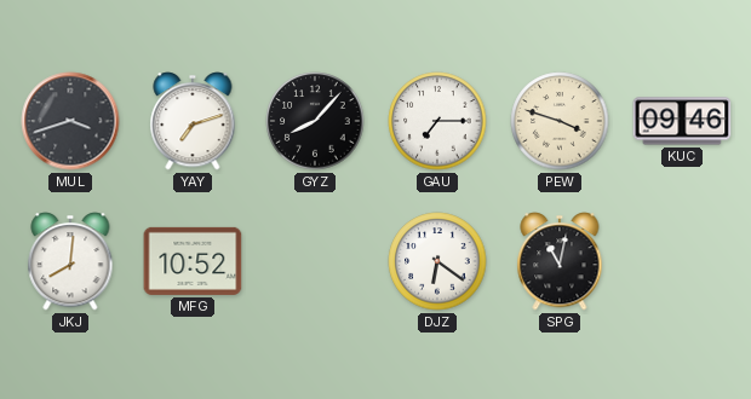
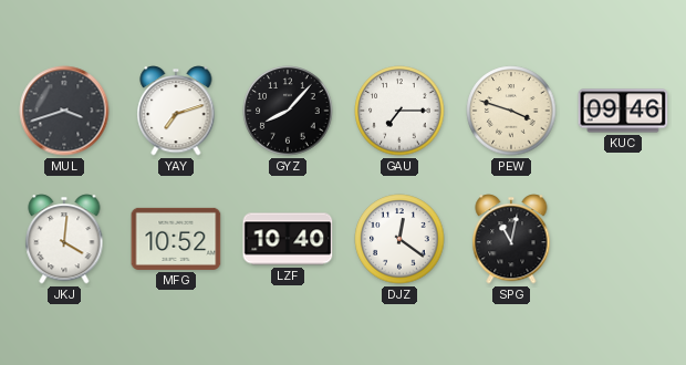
JKJ: 8:01 -> 4:01
LZF: none -> 10:40
DJZ: 6:21 -> 12:21
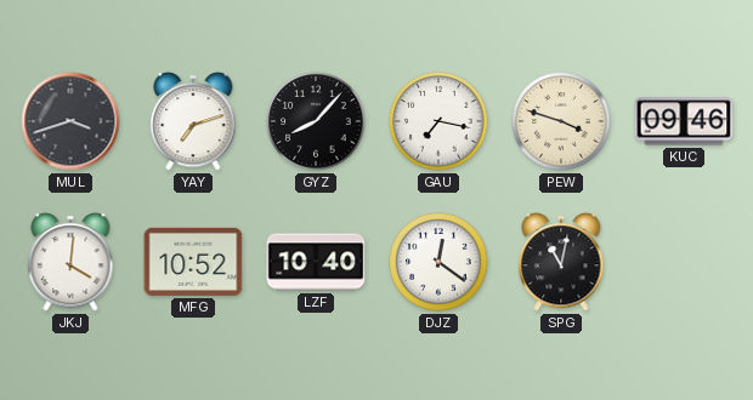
GAU: 7:15 -> 7:17
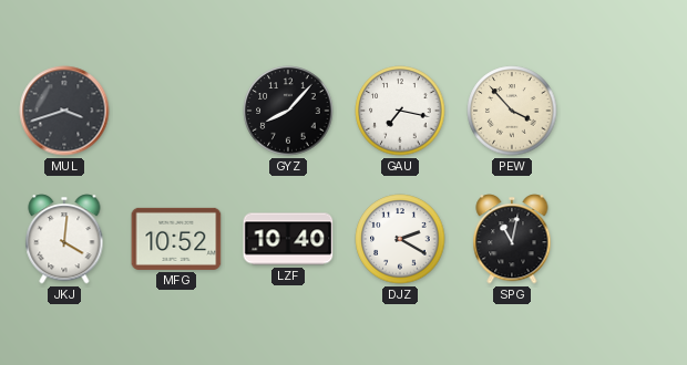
YAY: 7:12 -> none
PEW: 3:48 -> 3:53
KUC: 09:46 -> none
DJZ: 12:21 -> 2:20
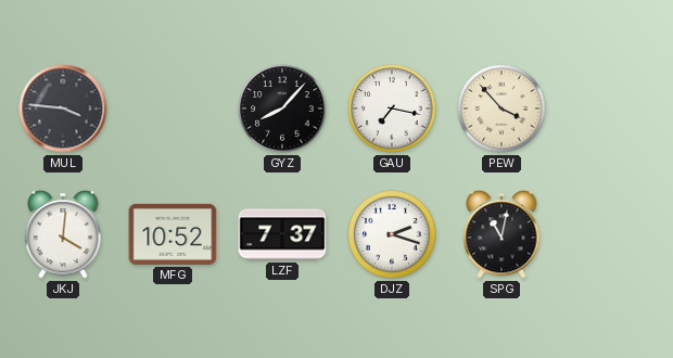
MUL: 3:42 -> 3:46
LZF: 10:40 -> 7:37
DJZ: 2:20 -> 2:18
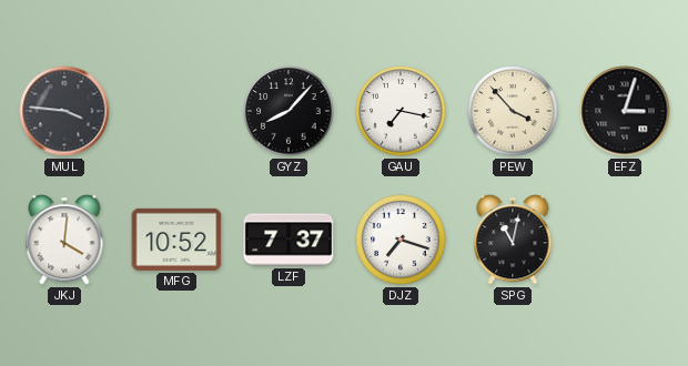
EFZ: none -> 3:03
DJZ: 2:18 -> 7:18
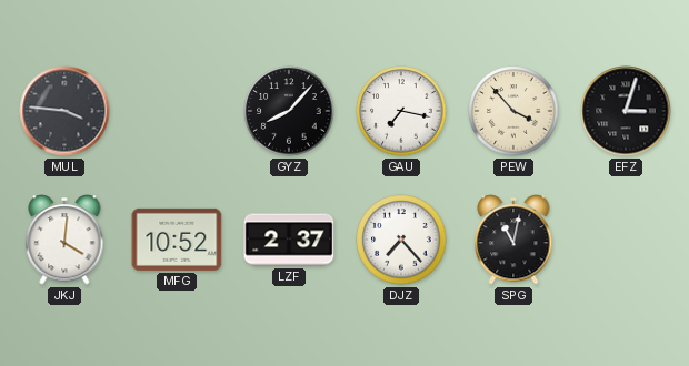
LZF: 7:37 -> 2:37
DJZ: 7:18 -> 7:23
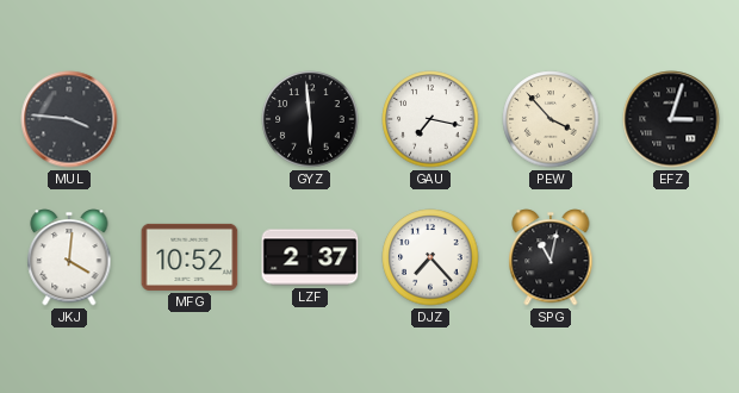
GYZ: 8:07 -> 5:59
